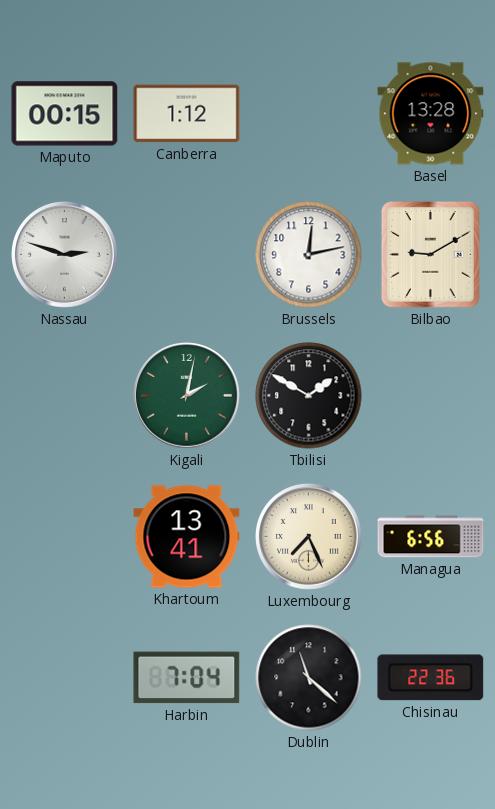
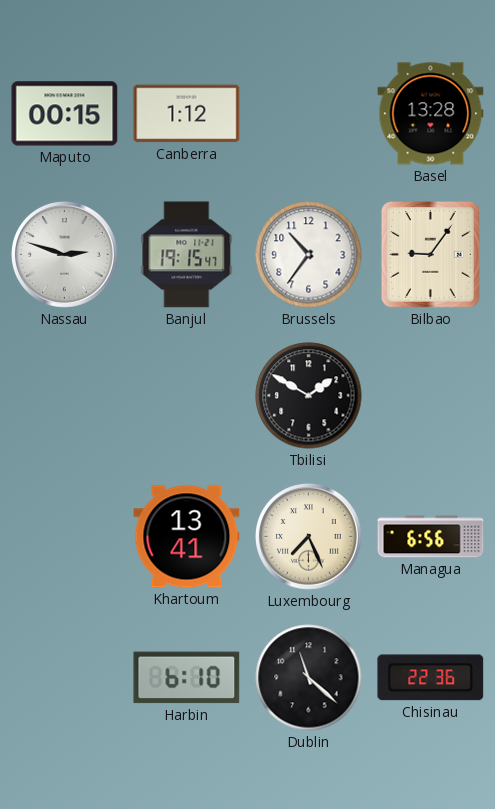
Banjul: none -> 19:15
Brussels: 12:13 -> 10:36
Bilbao: 9:10 -> 9:06
Kigali: 2:02 -> none
Harbin: 7:04 -> 6:10
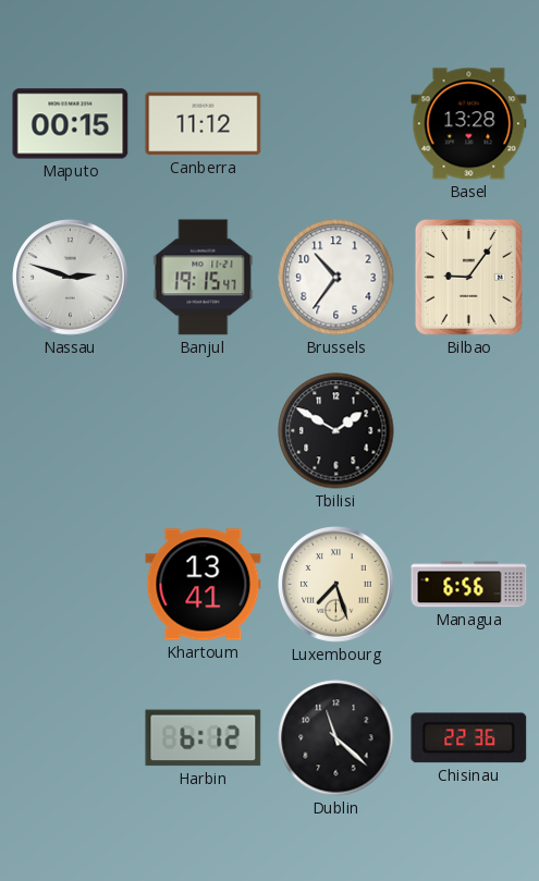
Canberra: 1:12 -> 11:12
Luxembourg: 7:26 -> 7:27
Harbin: 6:10 -> 6:12
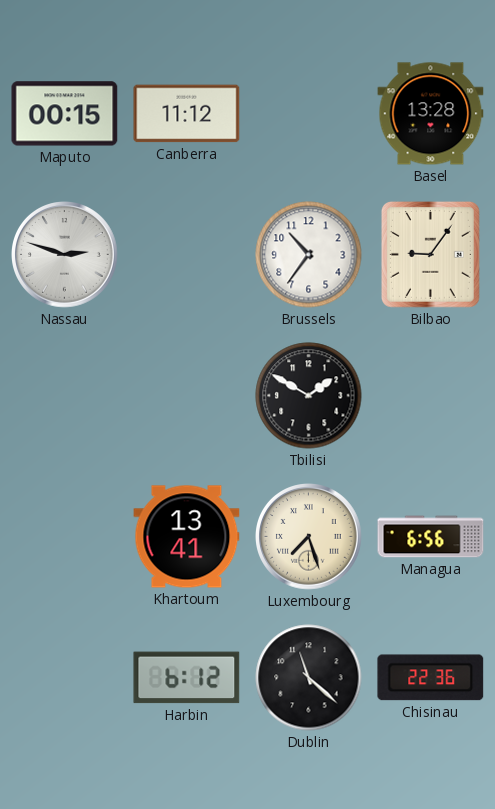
Banjul: 19:15 -> none
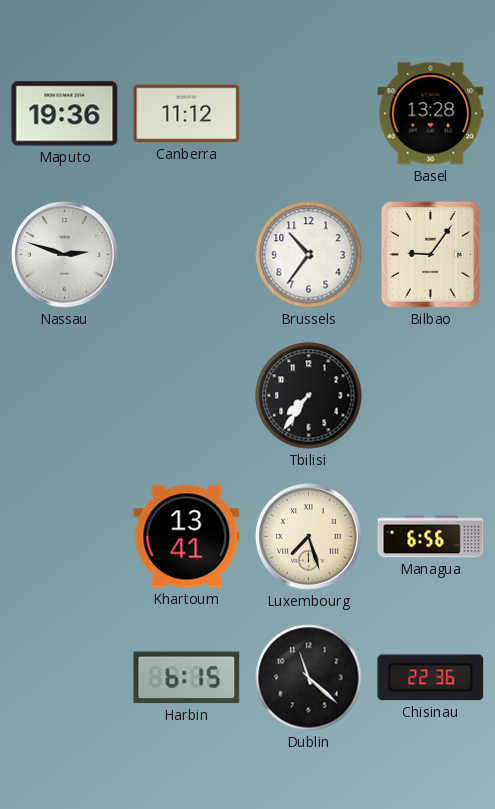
Maputo: 00:15 -> 19:36
Tbilisi: 1:50 -> 7:36
Harbin: 6:12 -> 6:15
